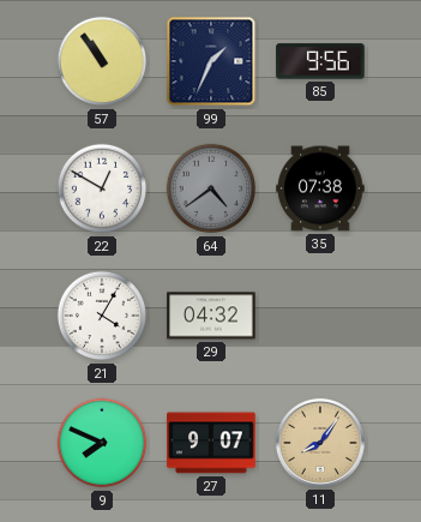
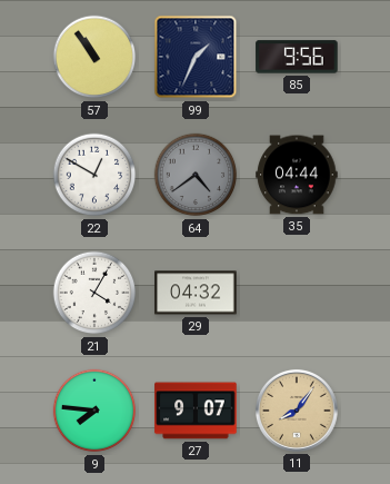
35: 07:38 -> 04:44
9: 7:49 -> 7:46
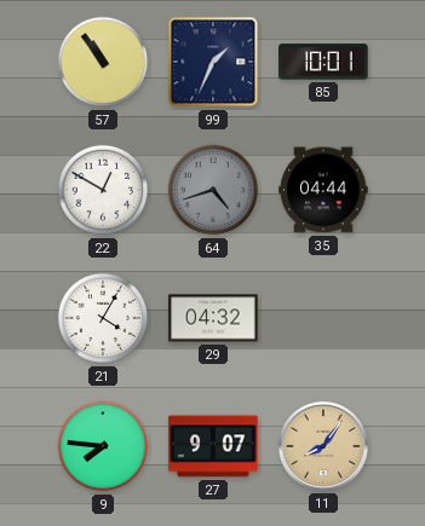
85: 9:56 -> 10:01
64: 4:39 -> 4:42
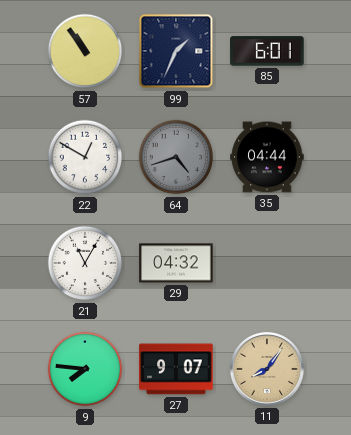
85: 10:01 -> 6:01
21: 4:05 -> 11:05
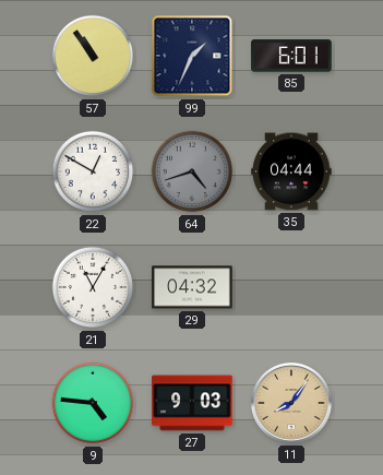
9: 7:46 -> 4:46
27: 9:07 -> 9:03
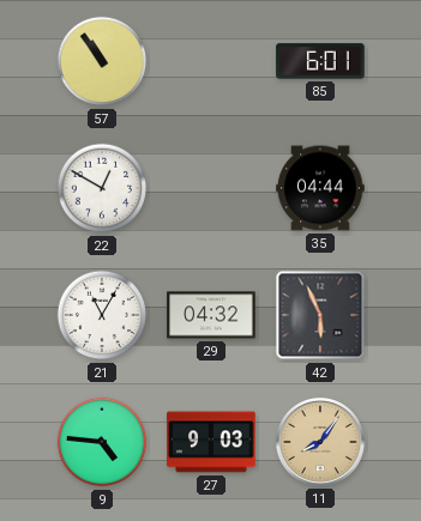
99: 1:34 -> none
64: 4:42 -> none
42: none -> 5:56
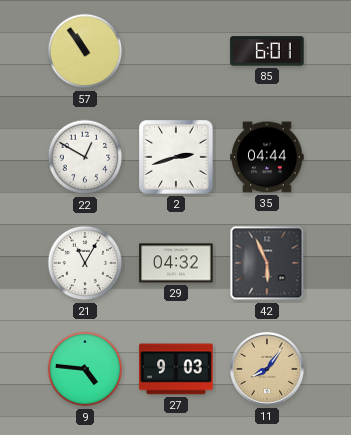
2: none -> 2:42
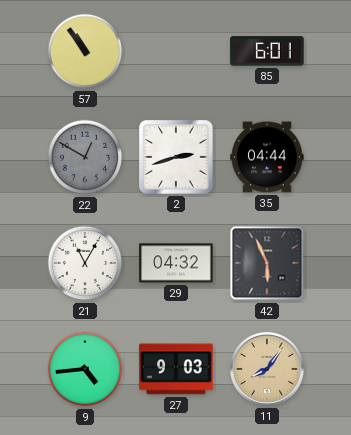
22 dial: white -> grey
9: 4:46 -> 4:44
